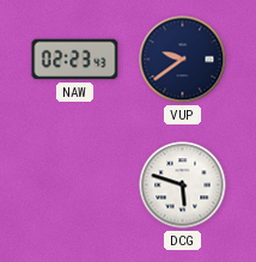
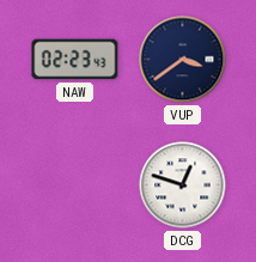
VUP: 9:39 -> 3:39
DCG: 5:48 -> 12:48
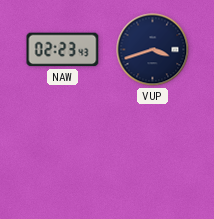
VUP: 3:39 -> 3:42
DCG: 12:48 -> none
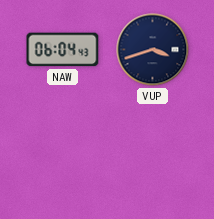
NAW: 02:23 -> 06:04
